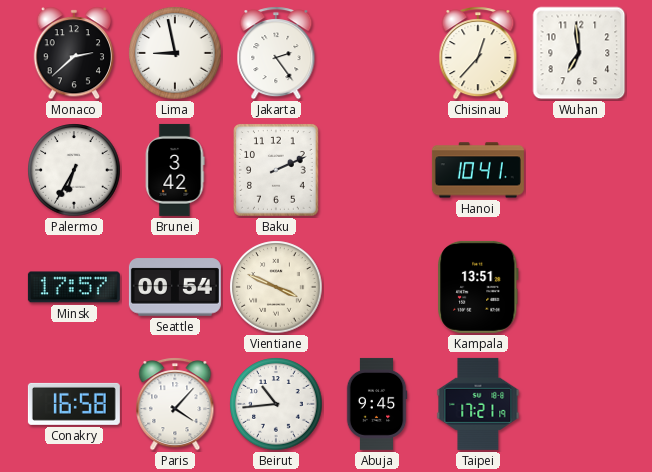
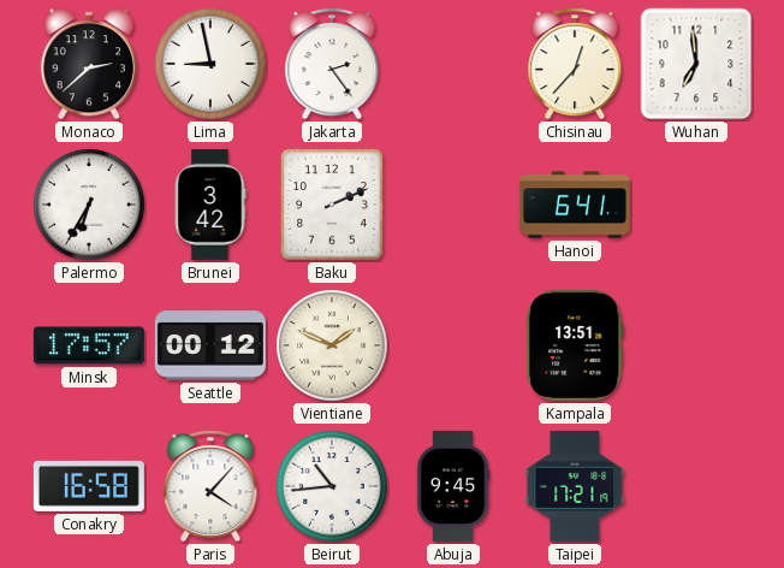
Hanoi: 10:41 -> 6:41
Seattle: 00:54 -> 00:12
Vientiane: 3:49 -> 1:49
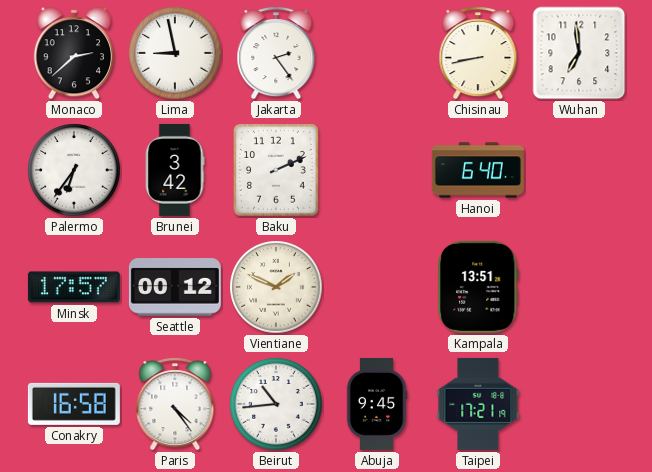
Chisinau: 12:37 -> 8:43
Palermo: 6:35 -> 6:36
Hanoi: 6:41 -> 6:40
Paris: 4:07 -> 4:24
